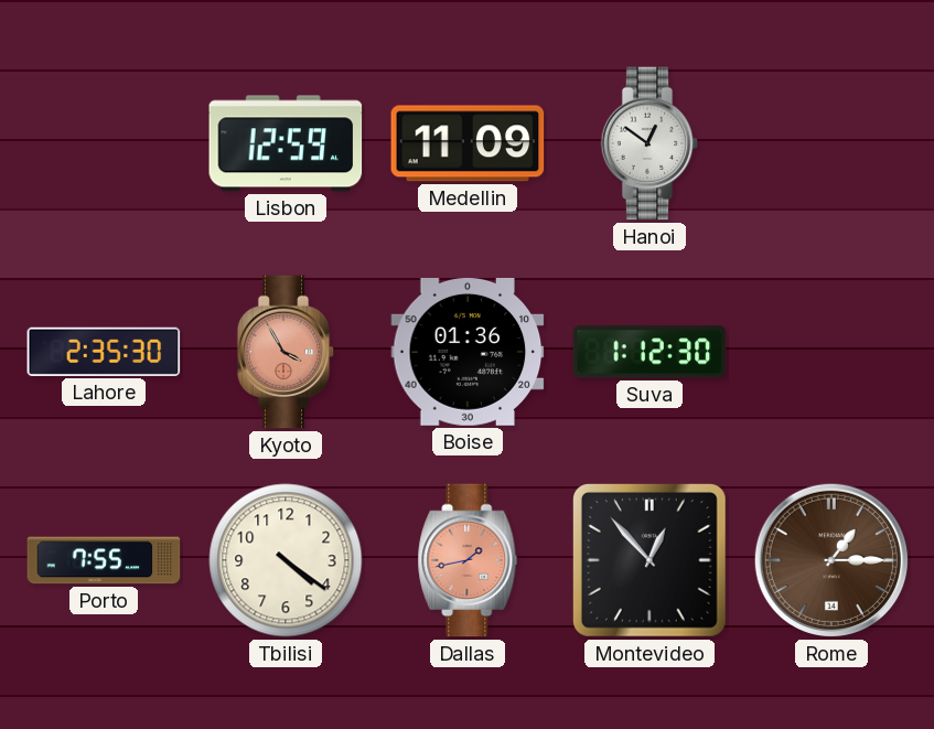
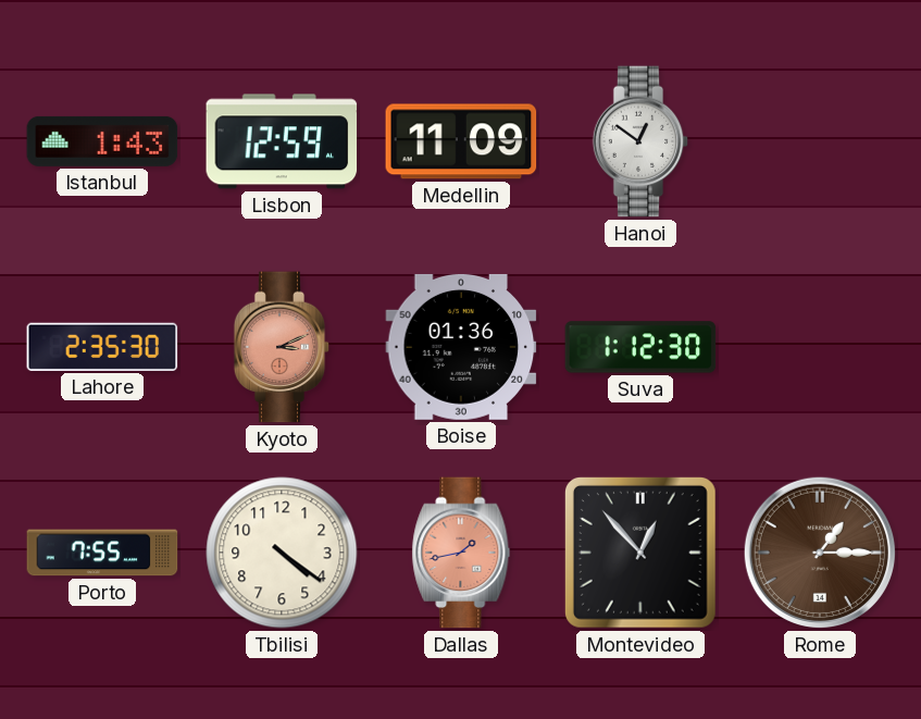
Istanbul: none -> 1:43
Kyoto: 3:55 -> 3:11
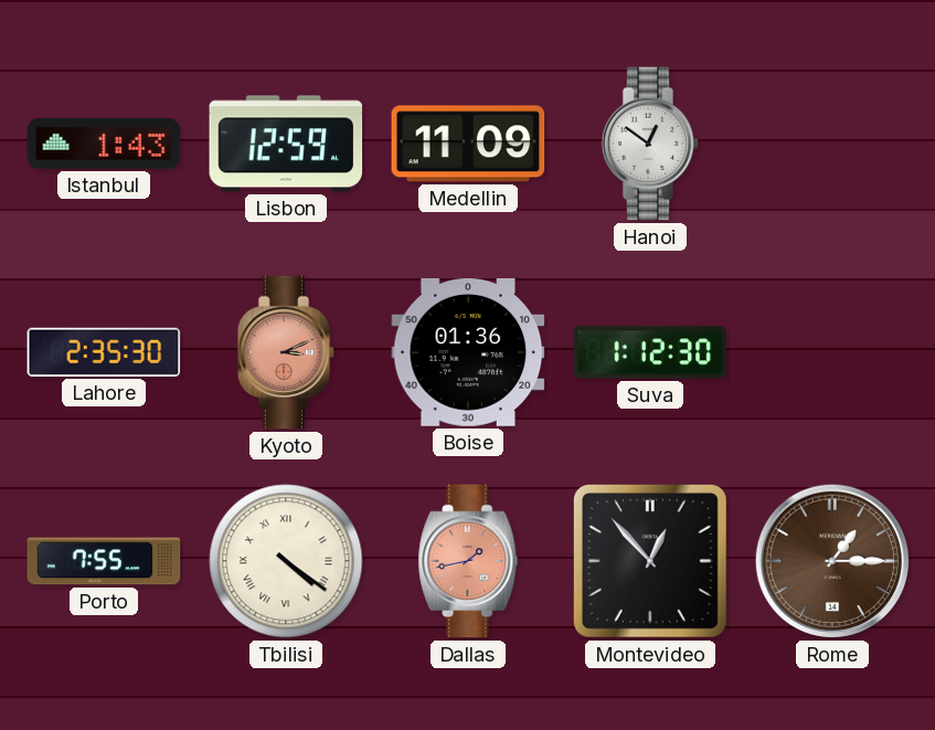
Tbilisi numerals: Arabic -> Roman
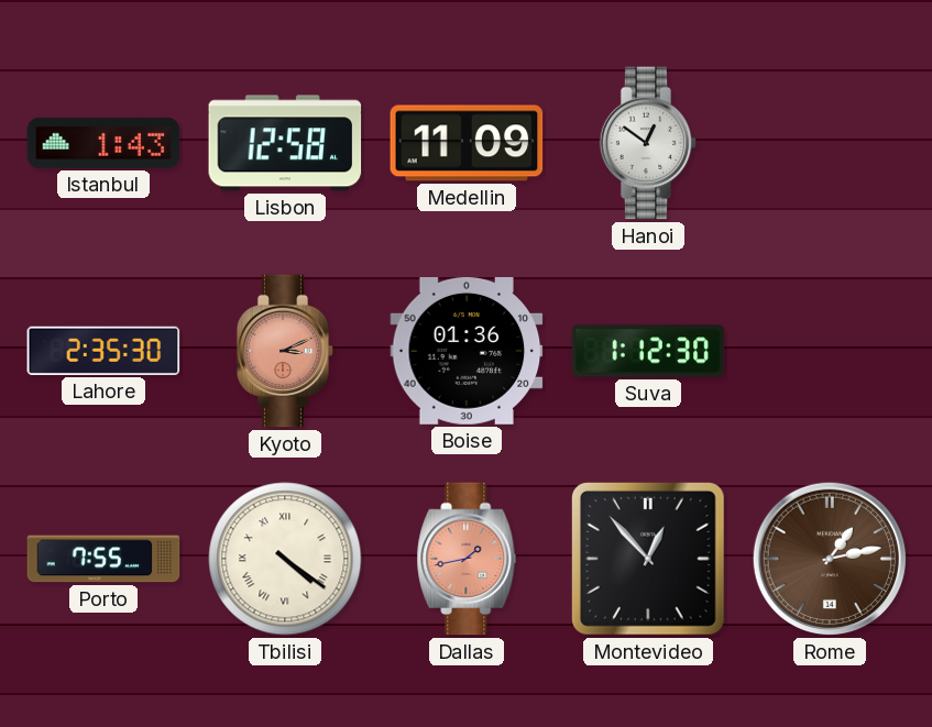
Lisbon: 12:59 -> 12:58
Rome: 1:15 -> 1:13
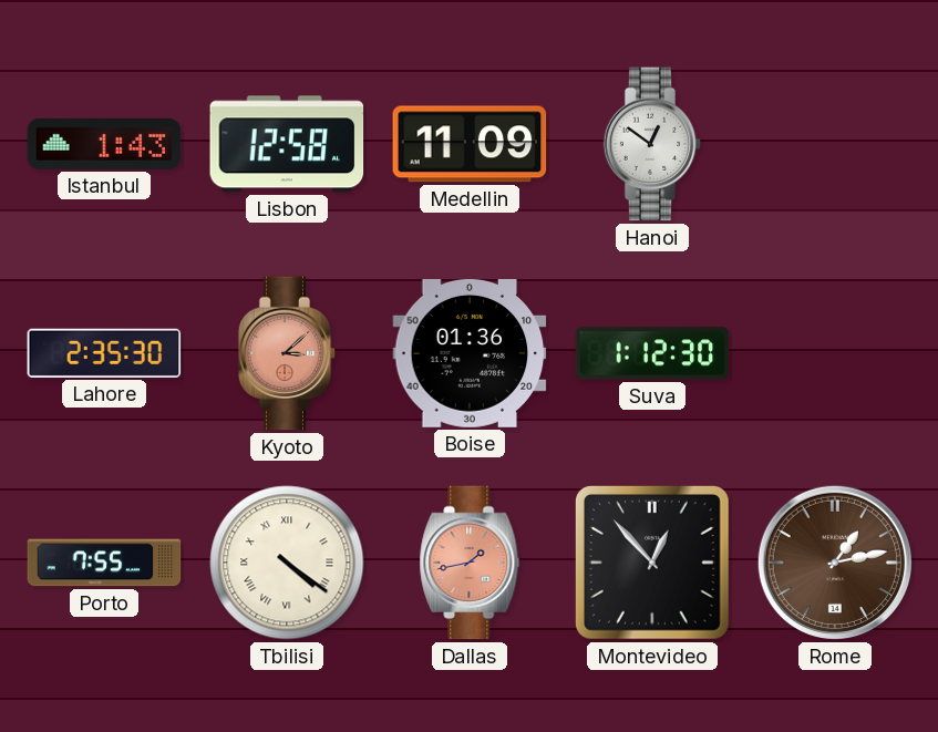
Kyoto: 3:11 -> 3:08
